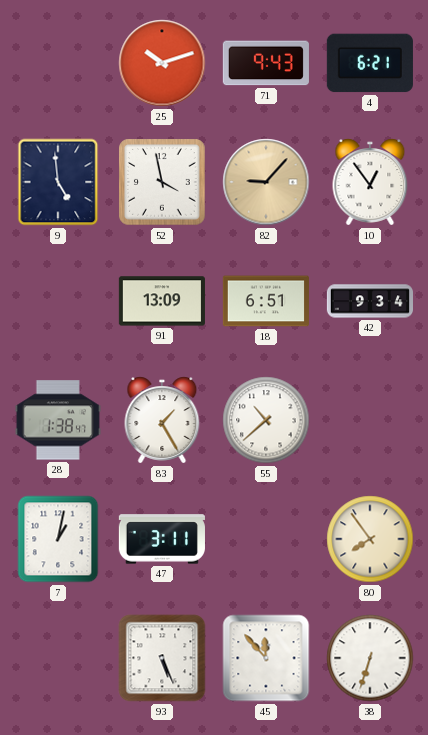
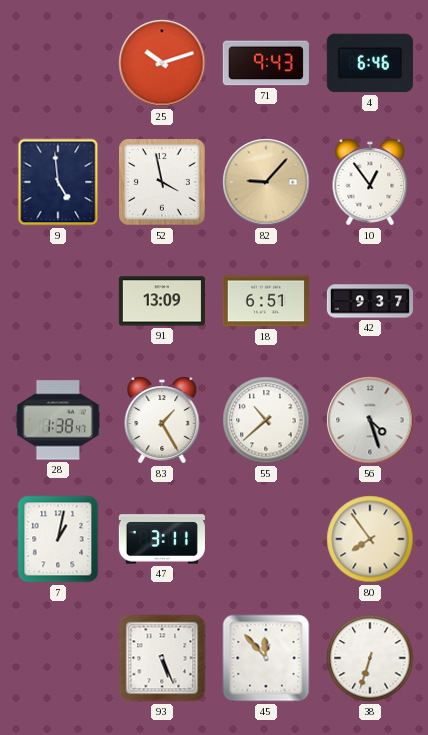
4: 6:21 -> 6:46
42: 9:34 -> 9:37
56: none -> 4:27
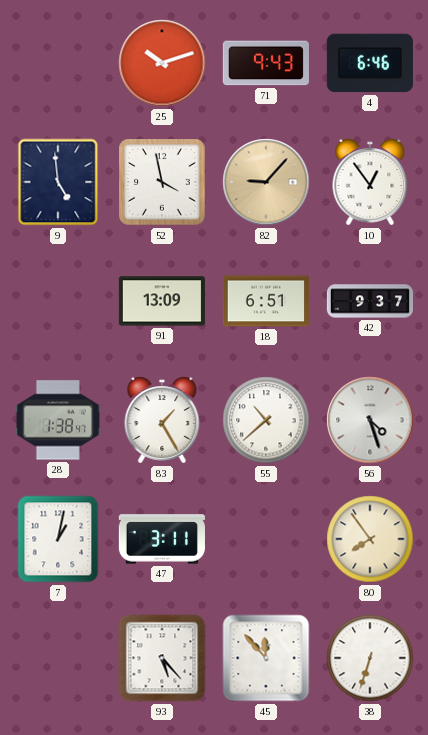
93: 5:26 -> 5:23
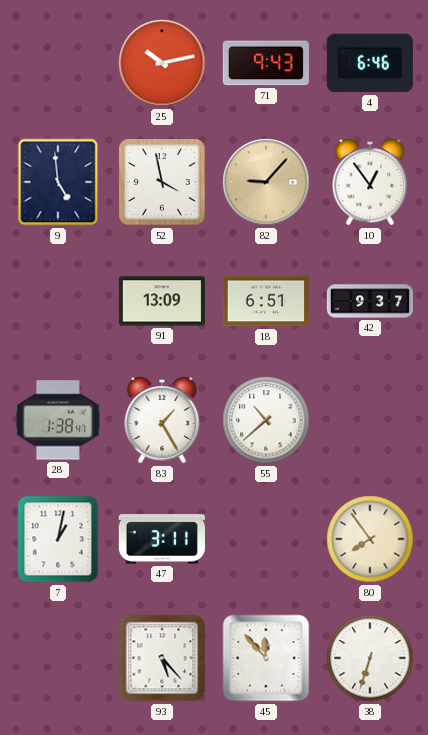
25: 10:12 -> 10:13
56: 4:27 -> none
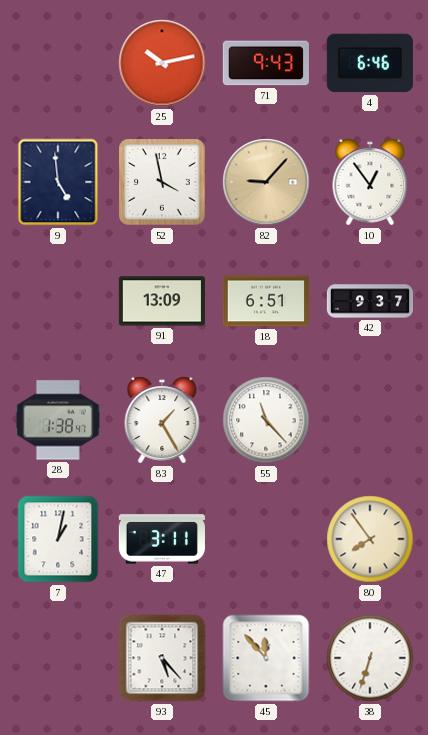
55: 10:38 -> 11:23
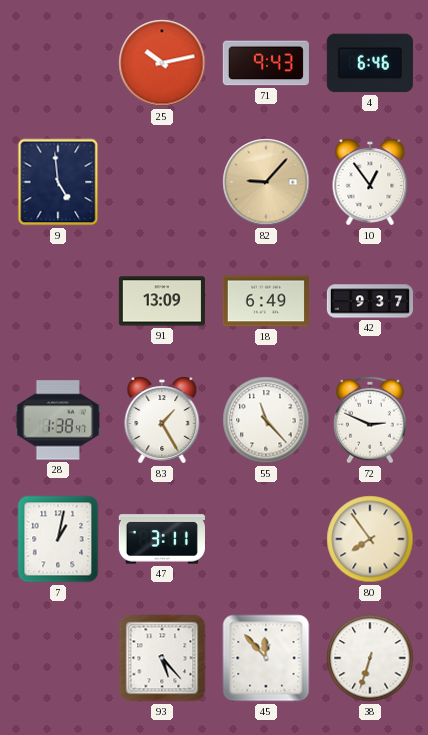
52: 3:58 -> none
18: 6:51 -> 6:49
72: none -> 2:49
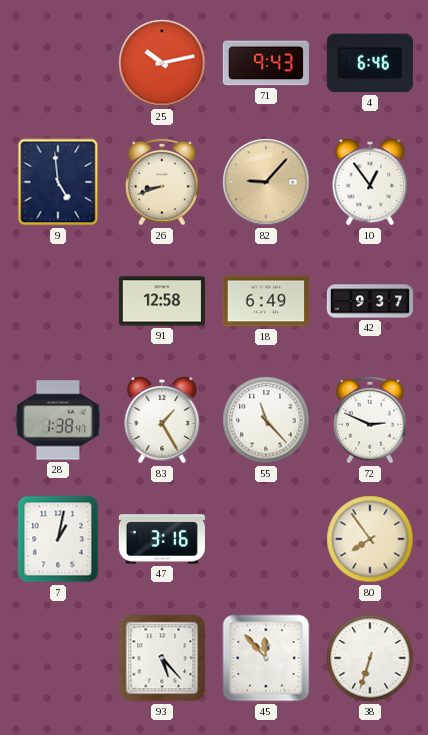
26: none -> 8:42
91: 13:09 -> 12:58
47: 3:11 -> 3:16
